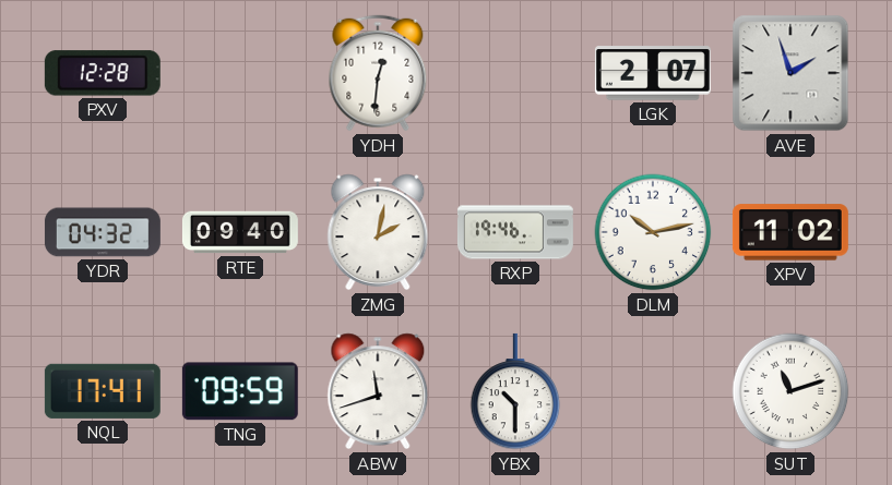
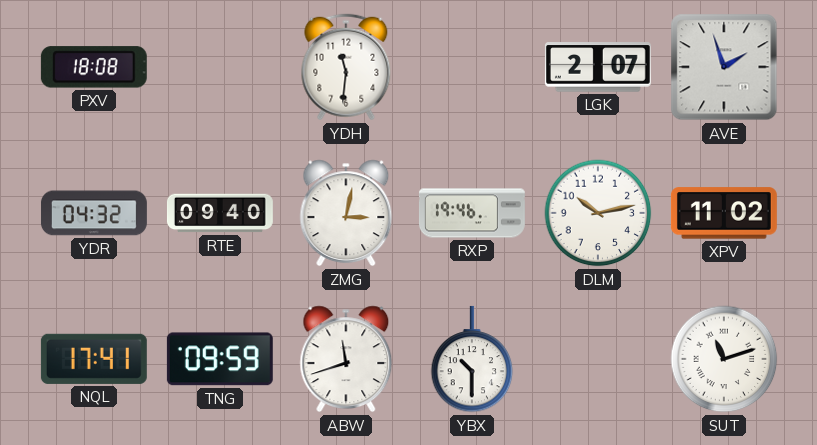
PXV: 12:28 -> 18:08
YDH: 12:31 -> 11:31
ZMG: 2:02 -> 3:02
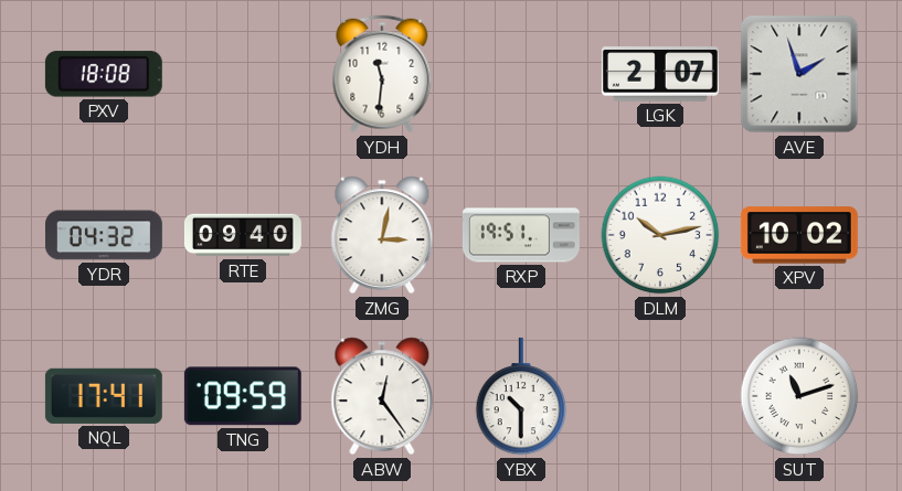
RXP: 19:46 -> 19:51
XPV: 11:02 -> 10:02
ABW: 11:42 -> 12:24
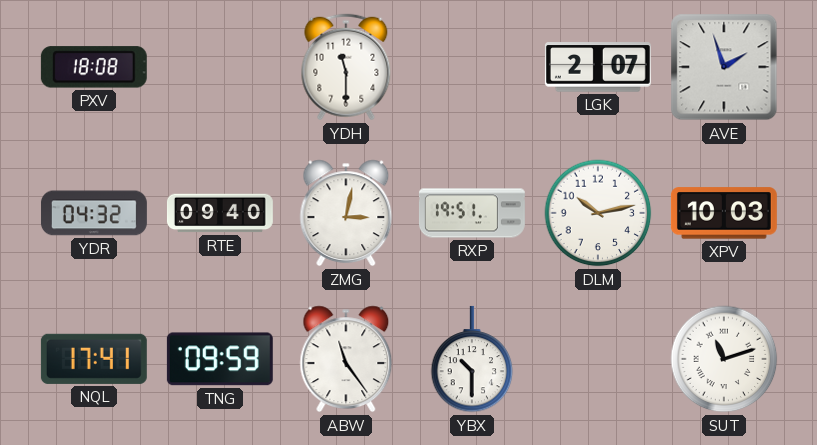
YDH: 11:31 -> 11:30
XPV: 10:02 -> 10:03
ABW: 12:24 -> 11:24
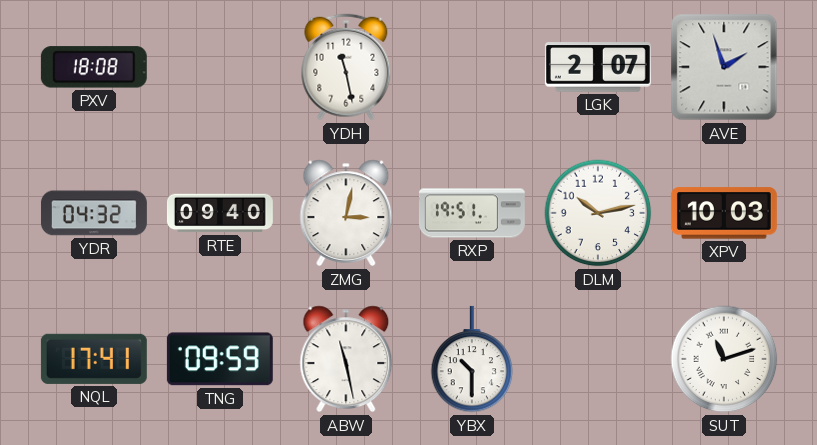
YDH: 11:30 -> 11:28
ABW: 11:24 -> 11:28
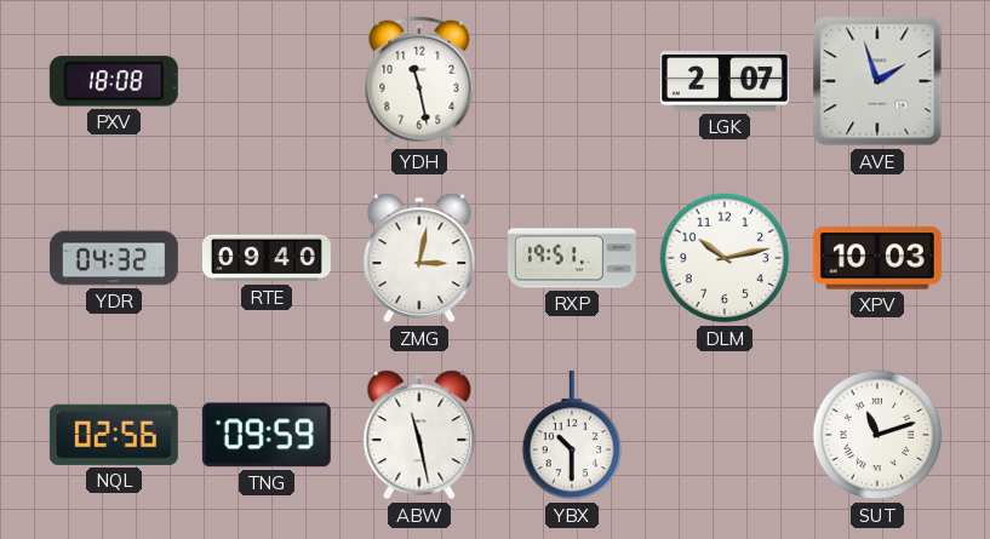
NQL: 17:41 -> 02:56
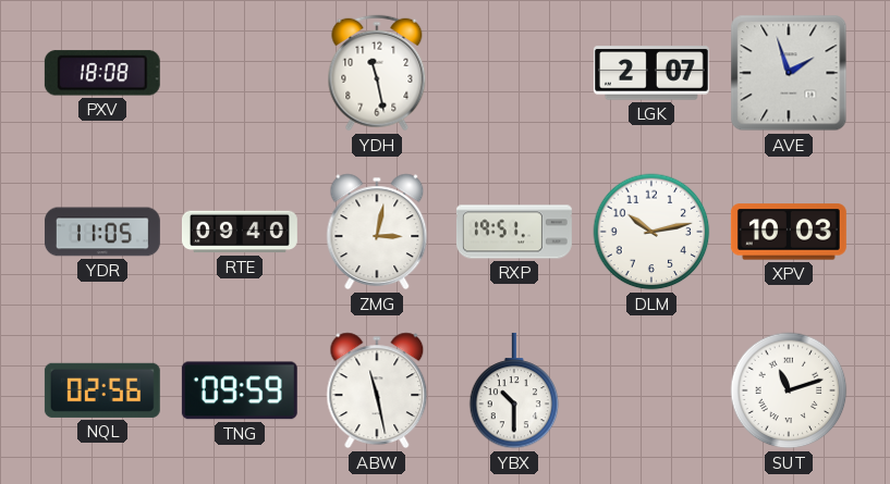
YDR: 04:32 -> 11:05
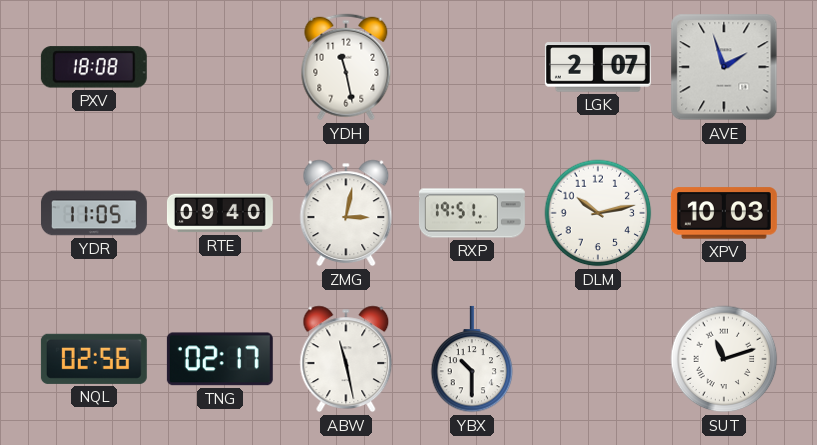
TNG: 09:59 -> 02:17
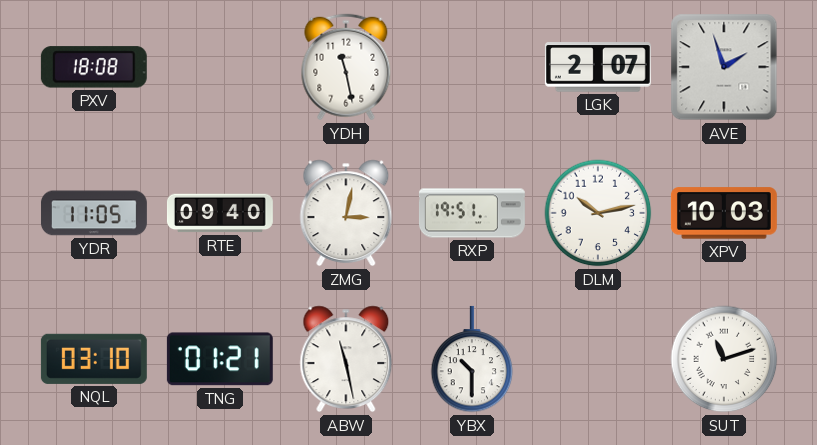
NQL: 02:56 -> 03:10
TNG: 02:17 -> 01:21
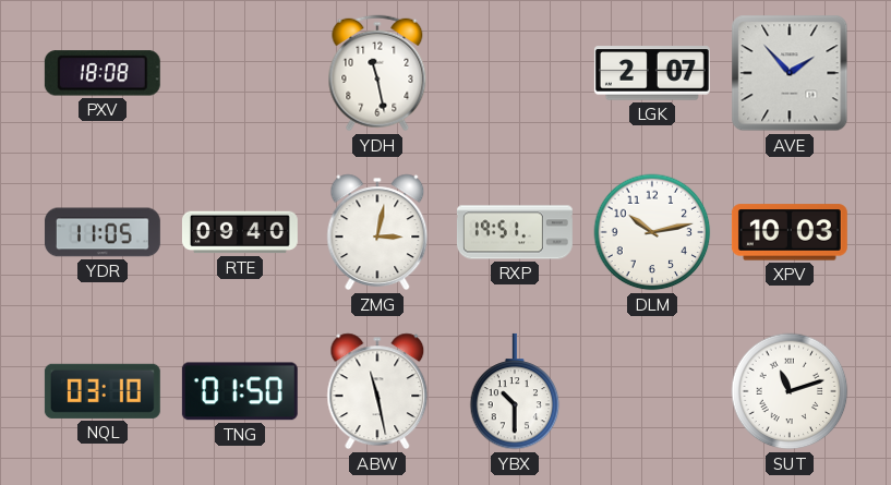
AVE: 1:57 -> 1:53
TNG: 01:21 -> 01:50
